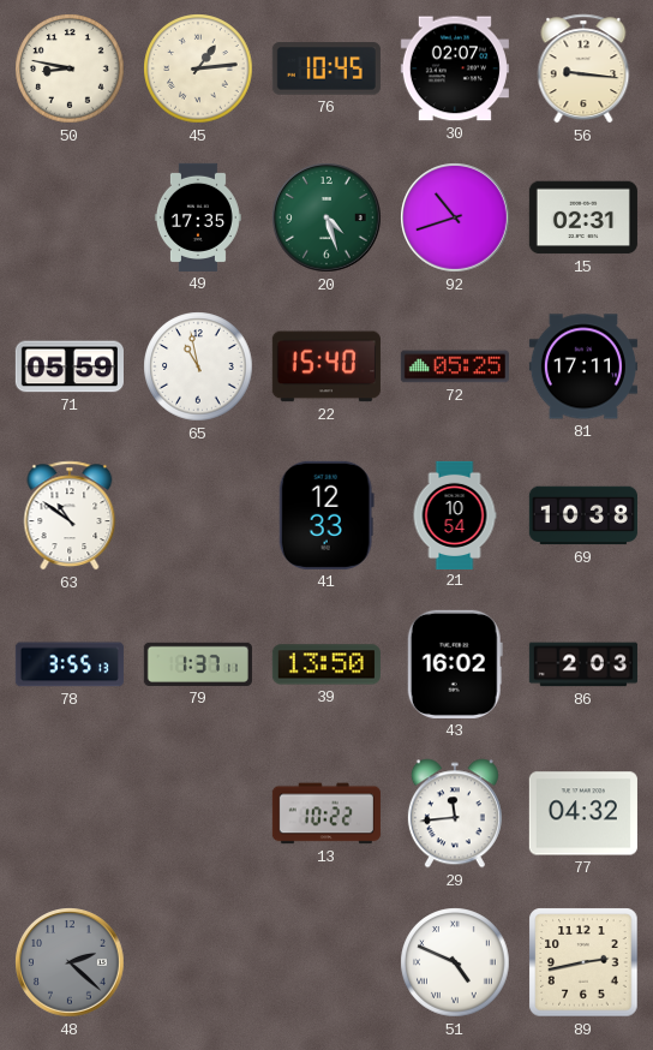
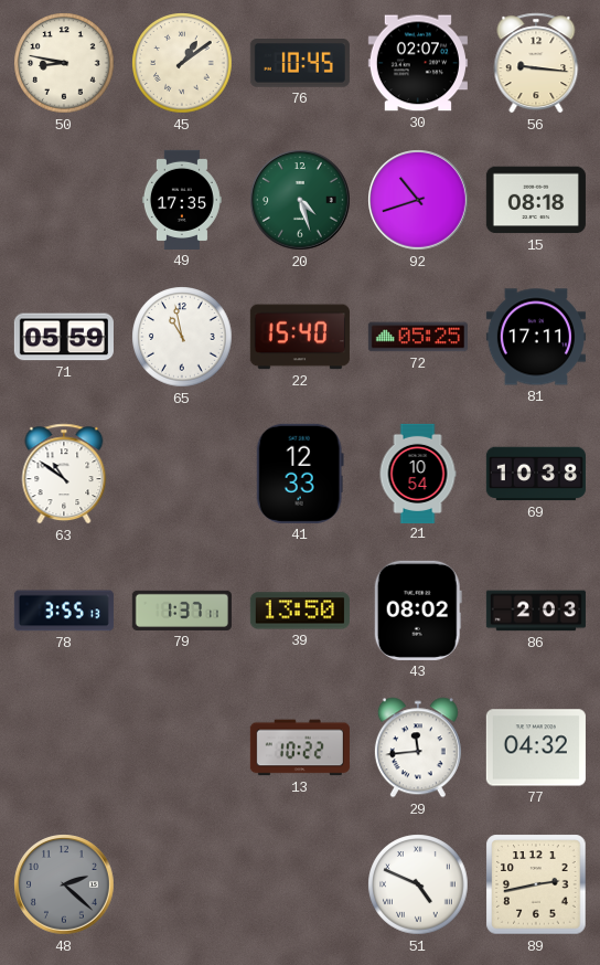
45: 1:14 -> 1:09
15: 02:31 -> 08:18
43: 16:02 -> 08:02
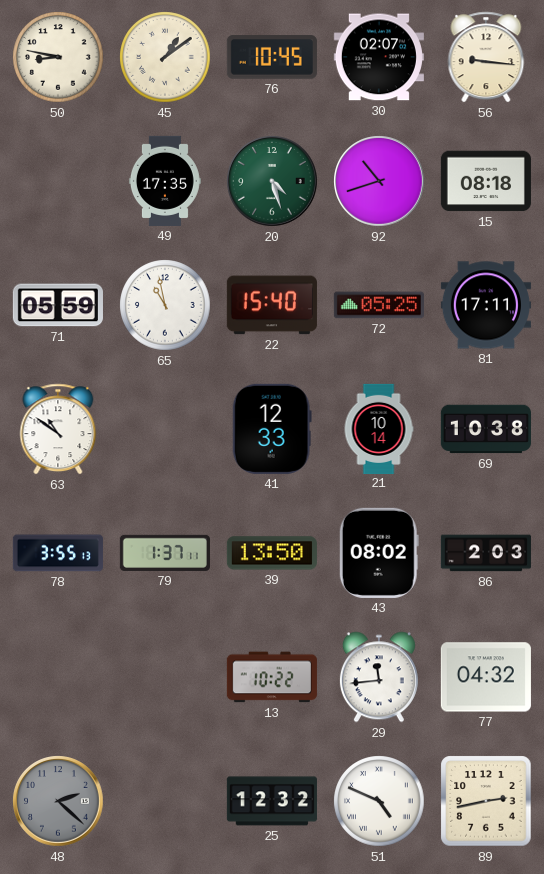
21: 10:54 -> 10:14
25: none -> 12:32
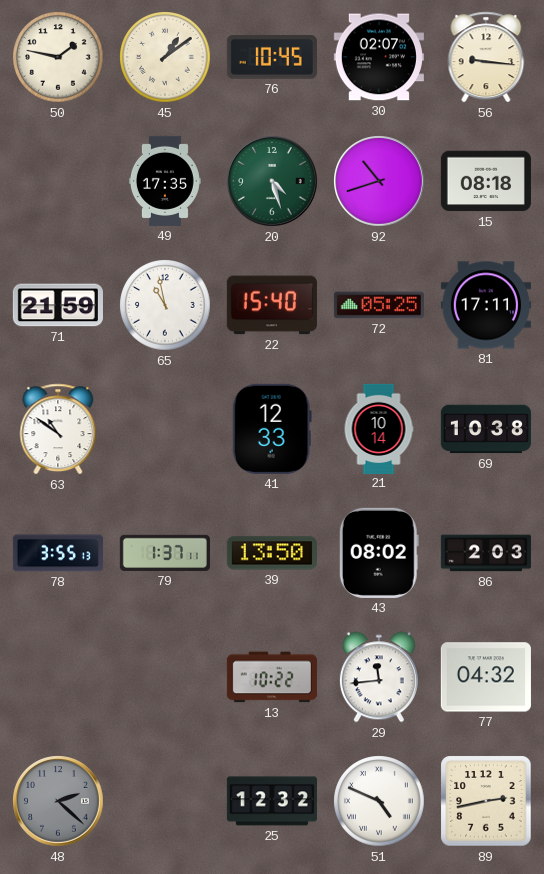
50: 8:47 -> 1:47
71: 05:59 -> 21:59
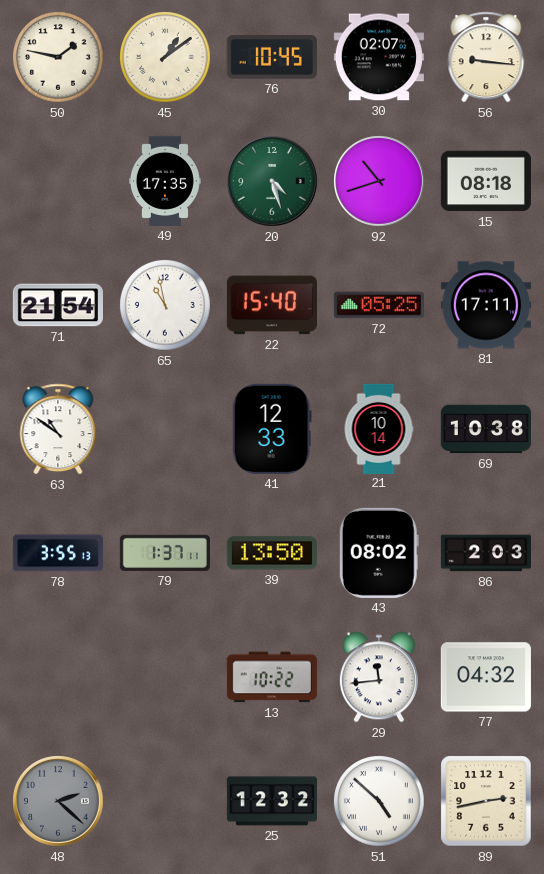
71: 21:59 -> 21:54
51: 4:49 -> 4:52
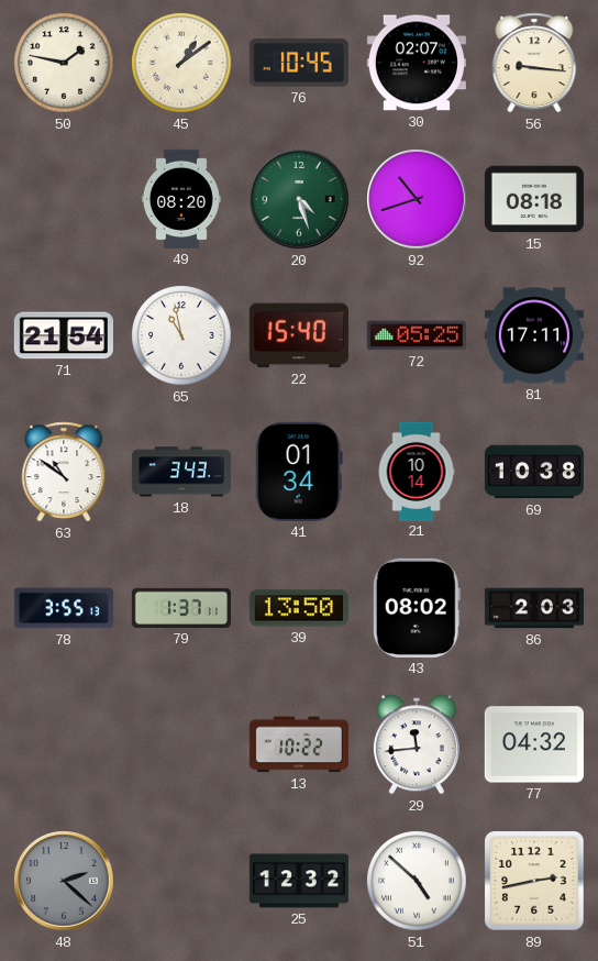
49: 17:35 -> 08:20
18: none -> 3:43
41: 12:33 -> 01:34
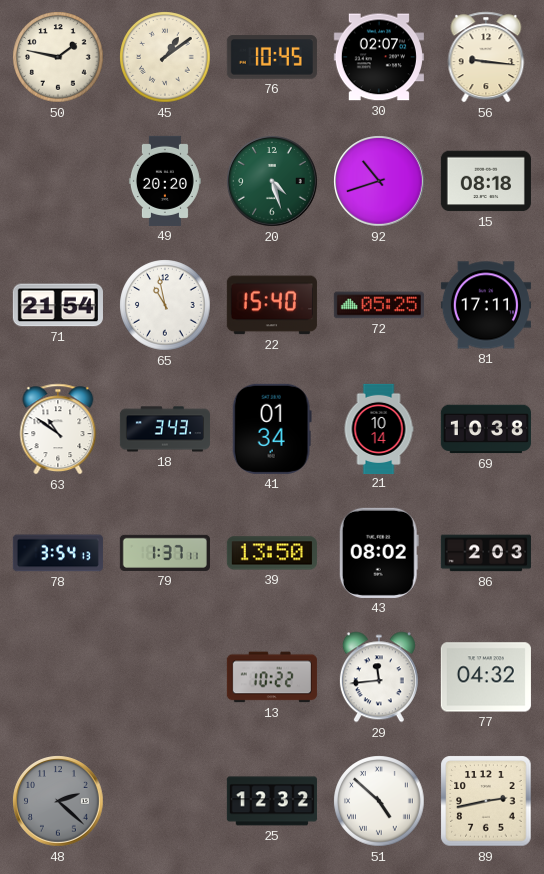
49: 08:20 -> 20:20
78: 3:55 -> 3:54
